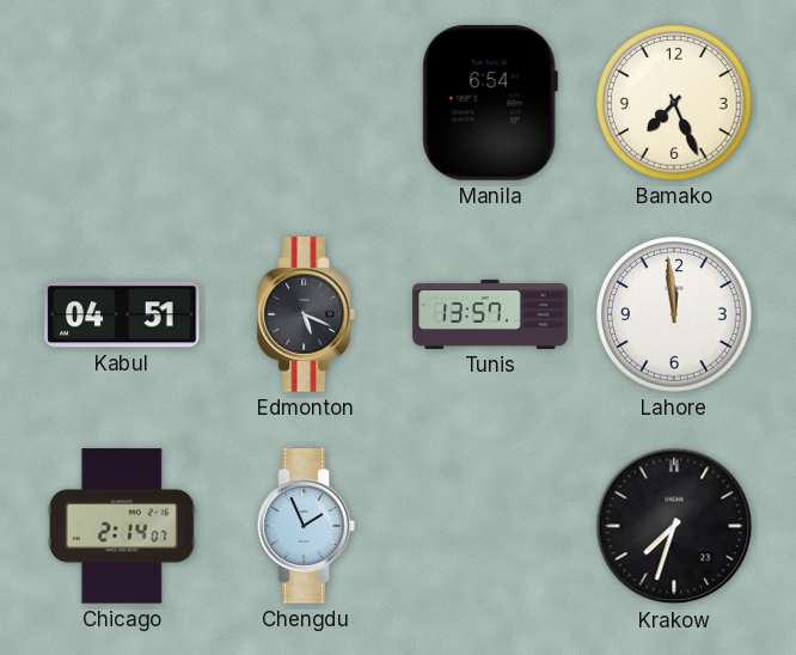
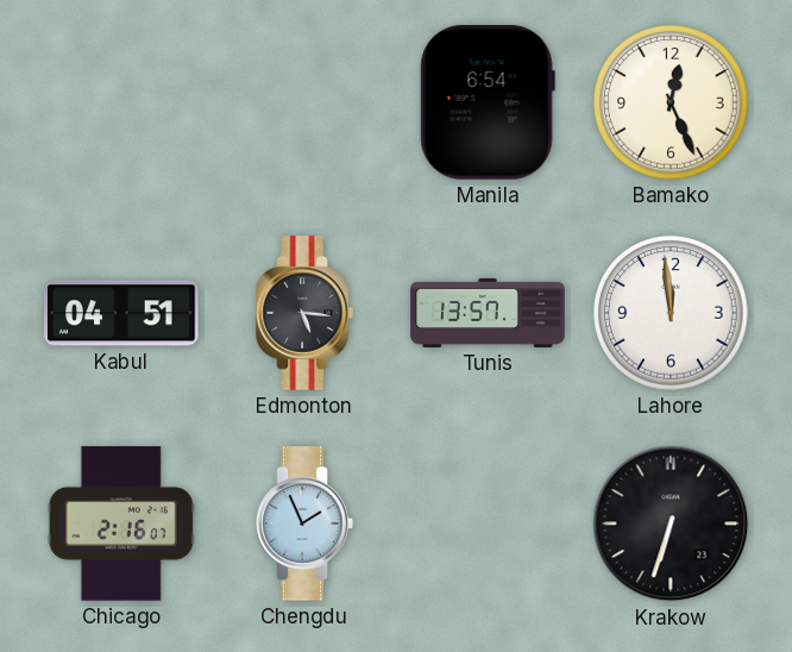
Bamako: 7:26 -> 12:26
Edmonton: 5:19 -> 5:16
Chicago: 2:14 -> 2:16
Krakow: 7:33 -> 6:33
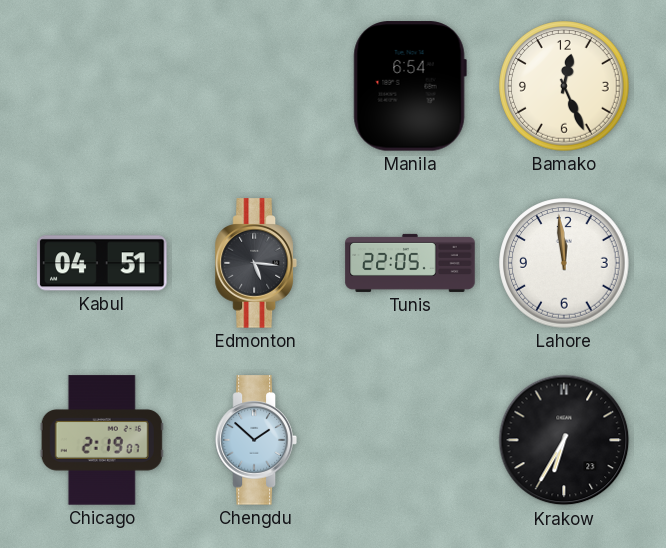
Tunis: 13:57 -> 22:05
Chicago: 2:16 -> 2:19
Chengdu: 1:56 -> 1:52
Krakow: 6:33 -> 6:35
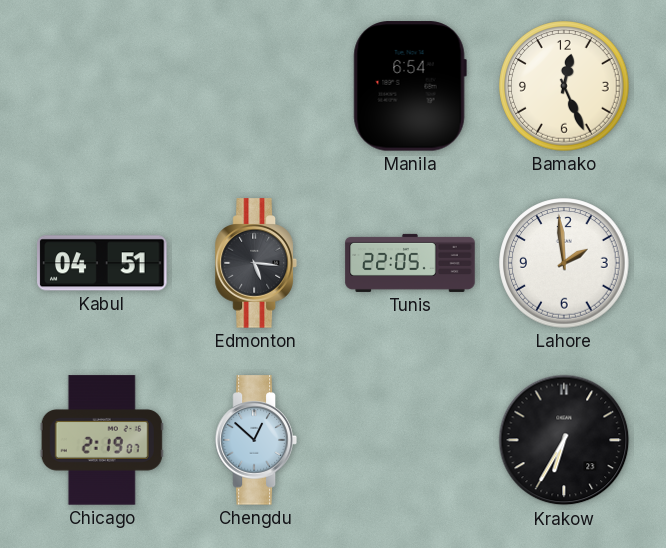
Lahore: 11:59 -> 1:59
Chengdu: 1:52 -> 12:52
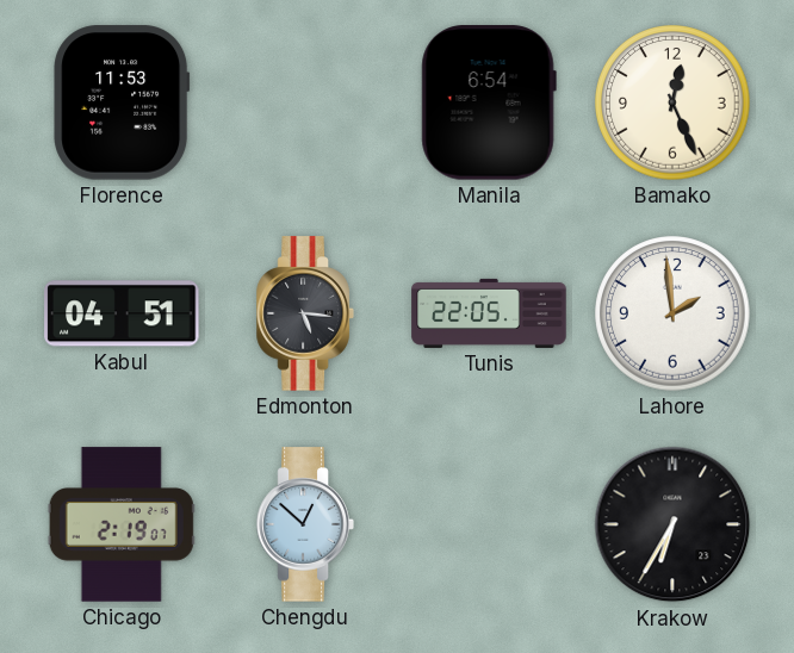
Florence: none -> 11:53
